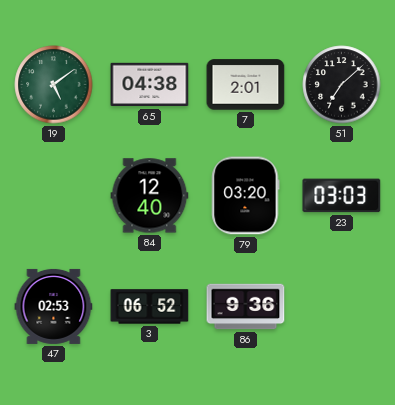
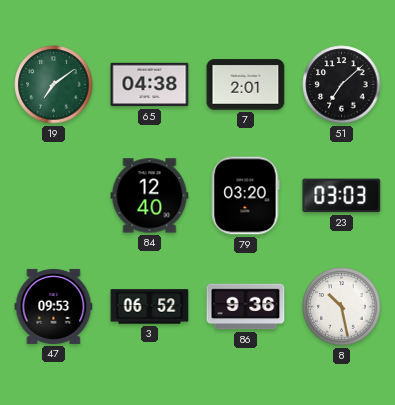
19: 5:09 -> 7:09
47: 02:53 -> 09:53
8: none -> 10:28
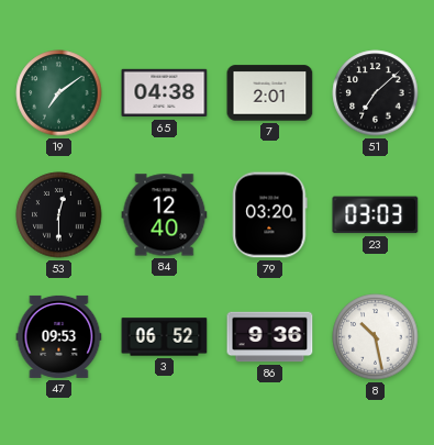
53: none -> 12:30
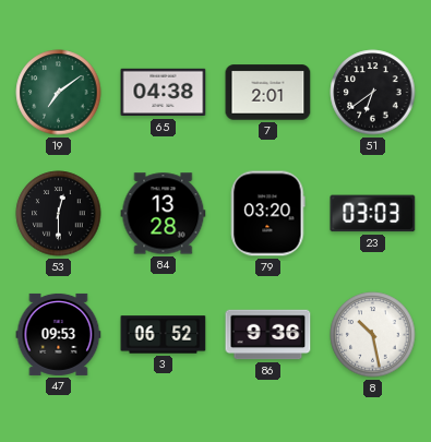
51: 7:08 -> 6:39
84: 12:40 -> 13:28
